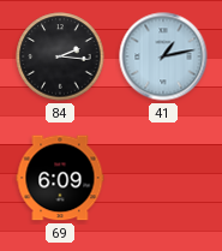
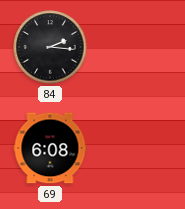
41: 1:13 -> none
69: 6:09 -> 6:08
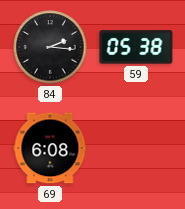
59: none -> 05:38
